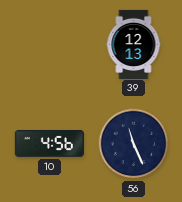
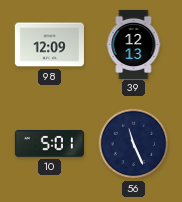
98: none -> 12:09
10: 4:56 -> 5:01
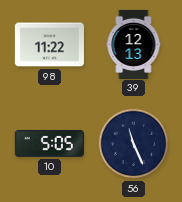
98: 12:09 -> 11:22
10: 5:01 -> 5:05
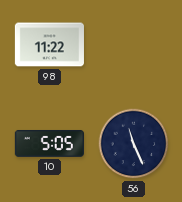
39: 12:13 -> none
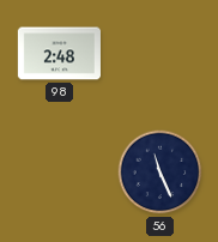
98: 11:22 -> 2:48
10: 5:05 -> none
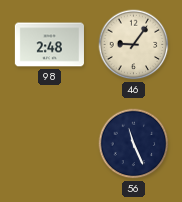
46: none -> 9:06
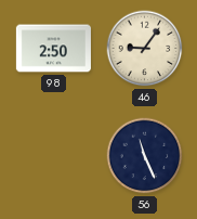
98: 2:48 -> 2:50
